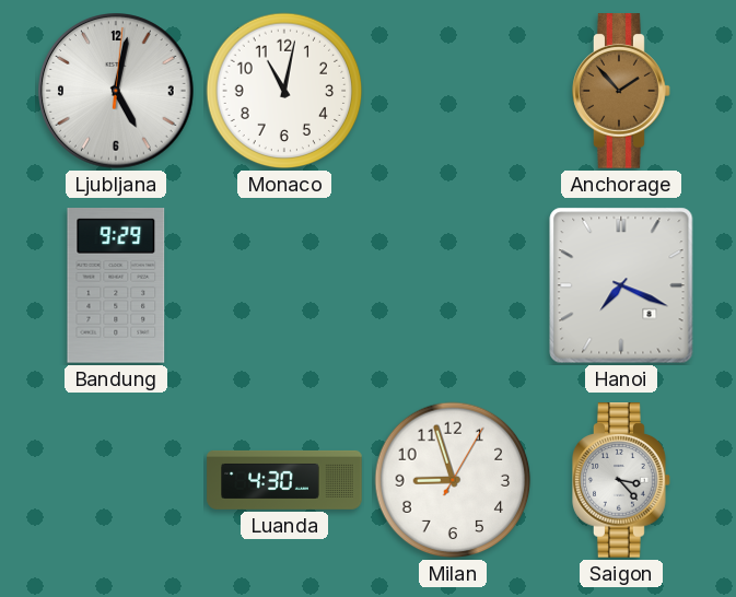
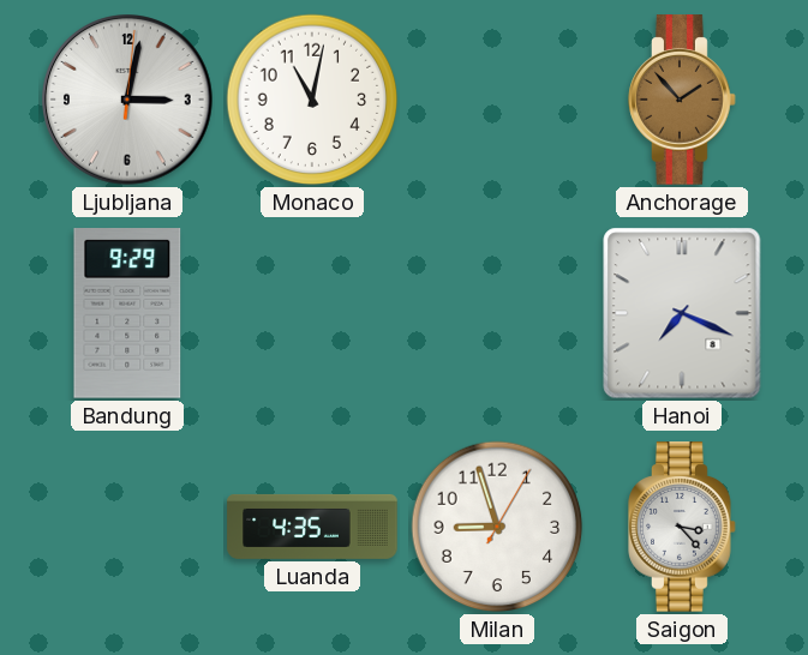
Ljubljana: 5:02 -> 3:02
Luanda: 4:30 -> 4:35
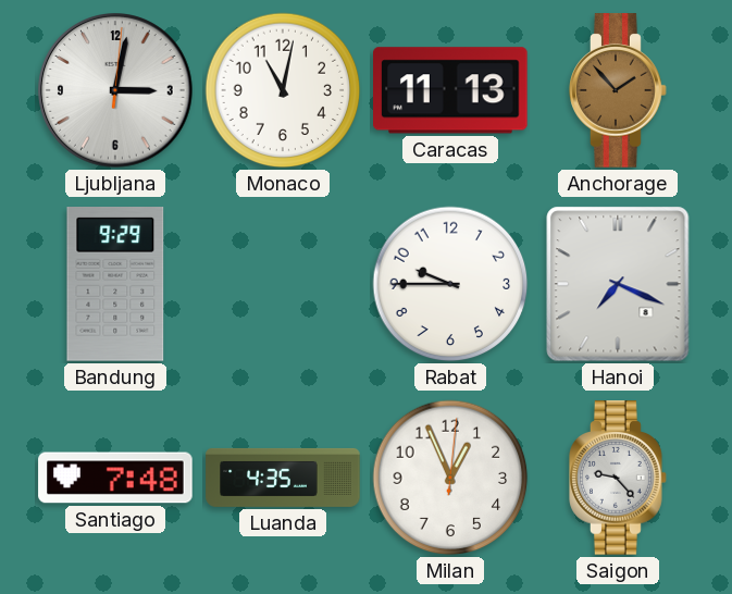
Caracas: none -> 11:13
Rabat: none -> 9:45
Santiago: none -> 7:48
Milan: 8:57 -> 12:56
Saigon: 3:23 -> 9:23
